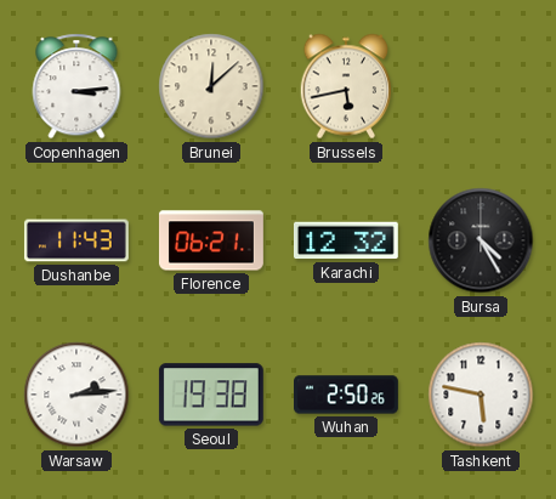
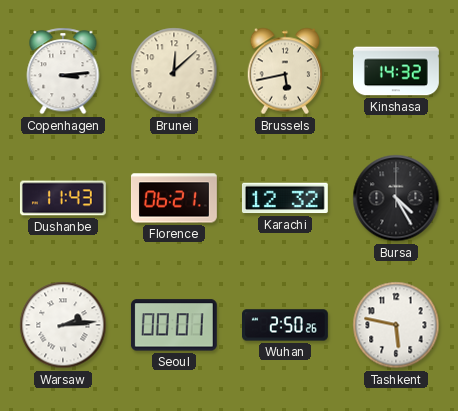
Kinshasa: none -> 14:32
Seoul: 19:38 -> 00:01
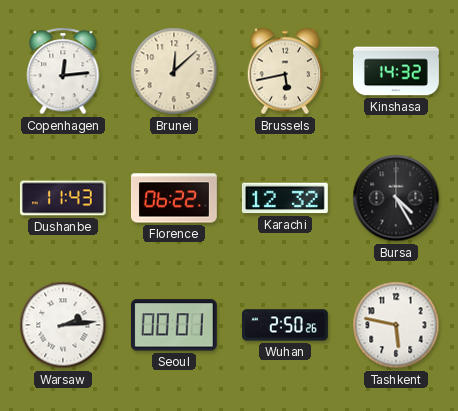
Copenhagen: 3:14 -> 12:14
Florence: 06:21 -> 06:22
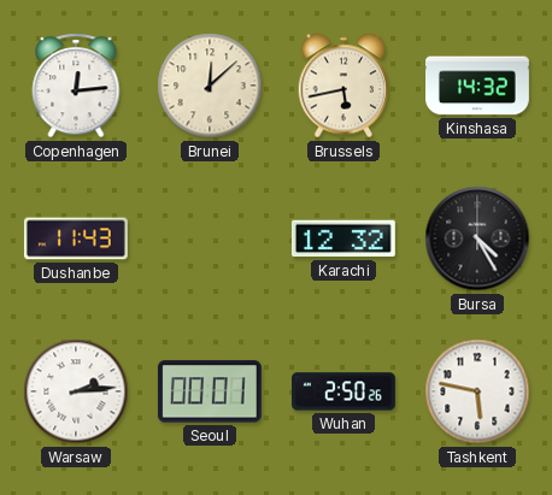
Florence: 06:22 -> none
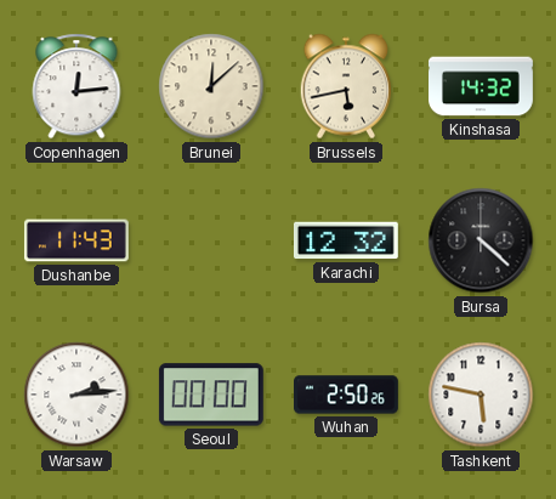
Bursa: 4:25 -> 4:22
Seoul: 00:01 -> 00:00
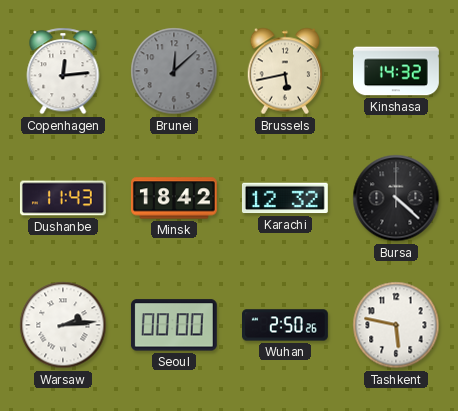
Brunei dial: cream -> grey
Minsk: none -> 18:42
